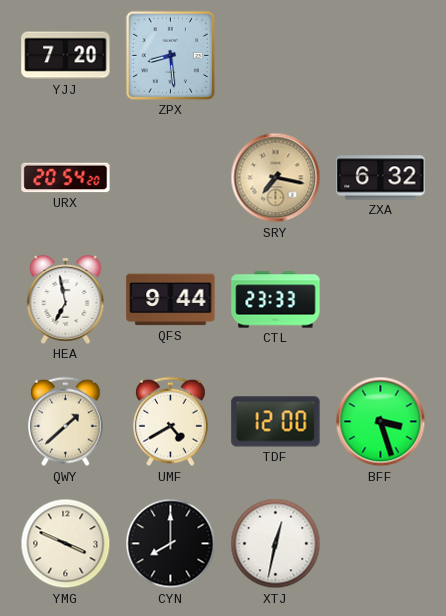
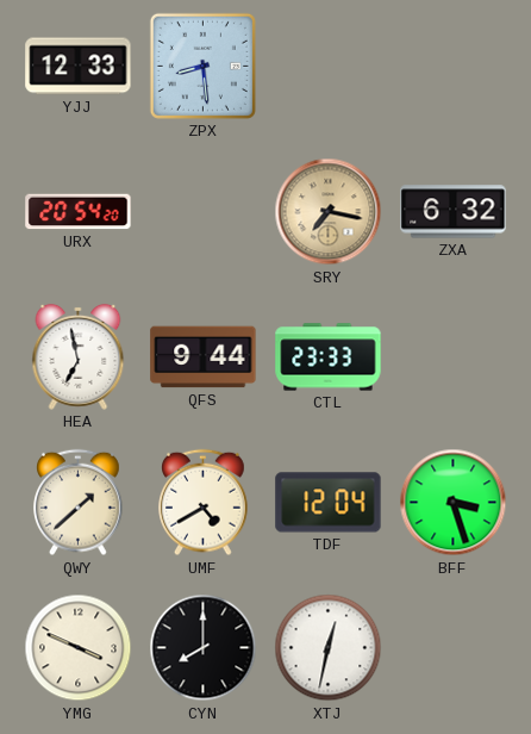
YJJ: 7:20 -> 12:33
TDF: 12:00 -> 12:04
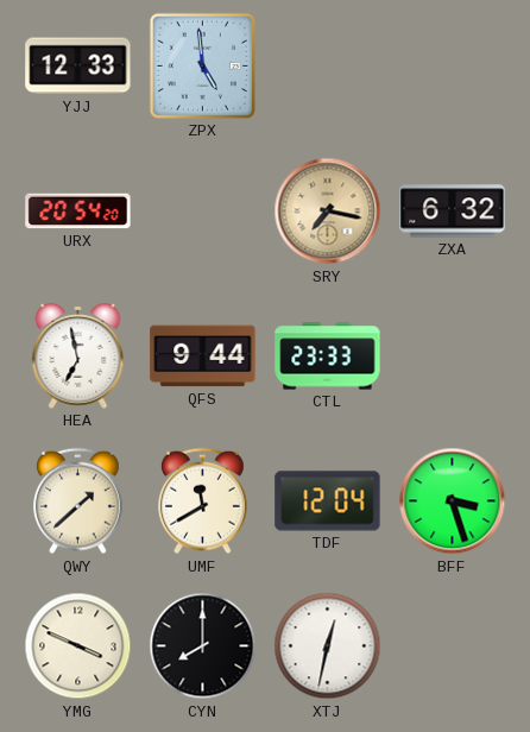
ZPX: 8:29 -> 4:59
UMF: 4:40 -> 11:40
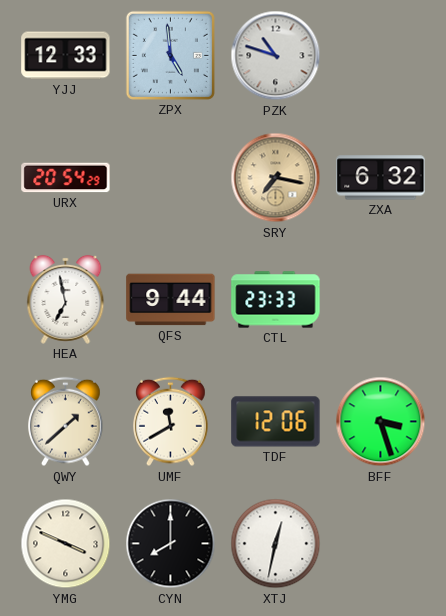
PZK: none -> 10:48
URX: 20:54:20 -> 20:54:29
TDF: 12:04 -> 12:06
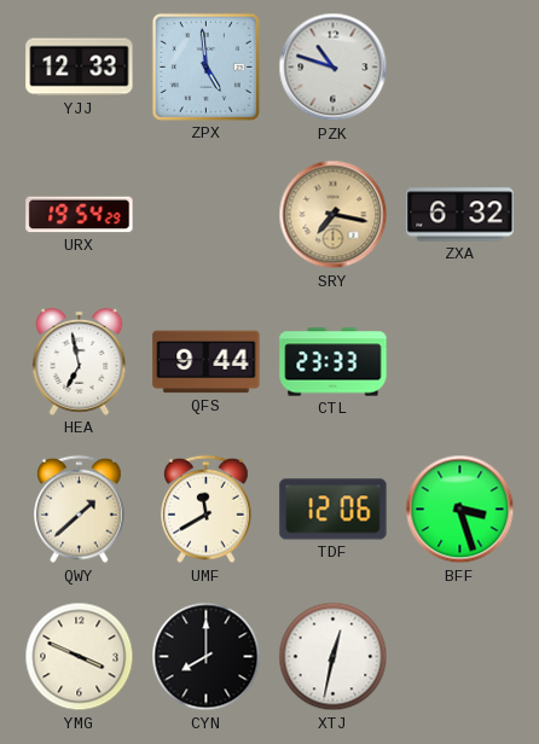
URX: 20:54 -> 19:54
